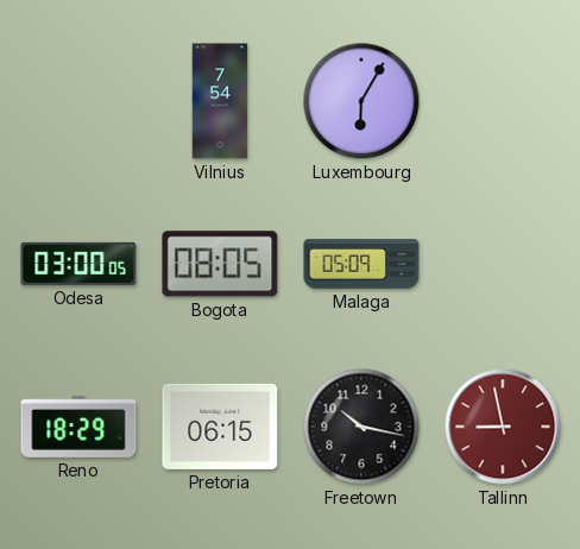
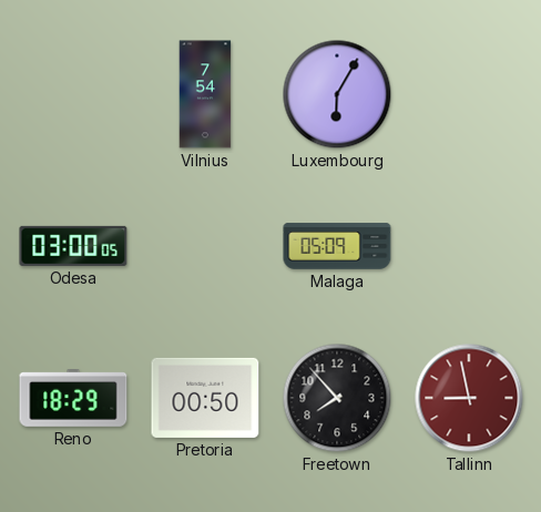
Bogota: 08:05 -> none
Pretoria: 06:15 -> 00:50
Freetown: 10:17 -> 7:53
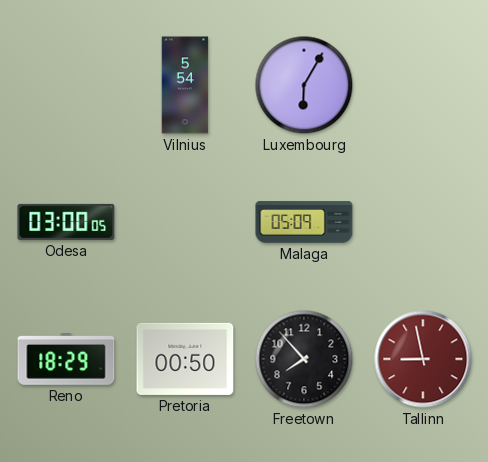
Vilnius: 7:54 -> 5:54
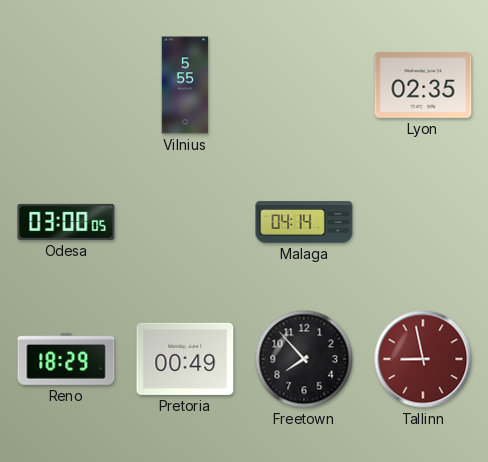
Vilnius: 5:54 -> 5:55
Luxembourg: 6:05 -> none
Lyon: none -> 02:35
Malaga: 05:09 -> 04:14
Pretoria: 00:50 -> 00:49
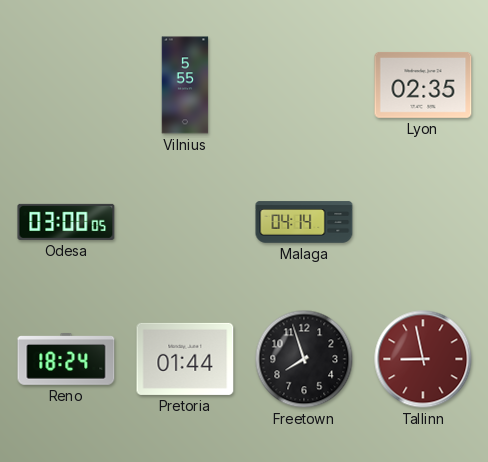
Reno: 18:29 -> 18:24
Pretoria: 00:49 -> 01:44
Freetown: 7:53 -> 7:57
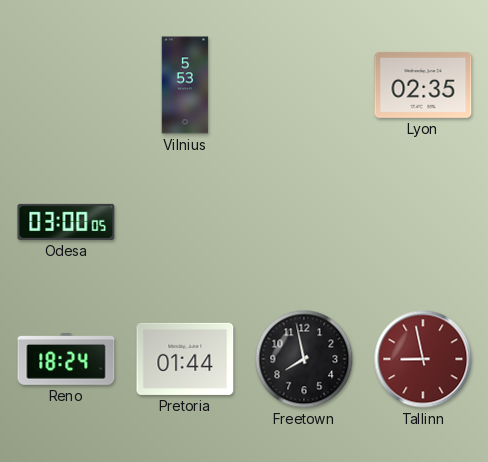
Vilnius: 5:55 -> 5:53
Malaga: 04:14 -> none
Freetown: 7:57 -> 7:58
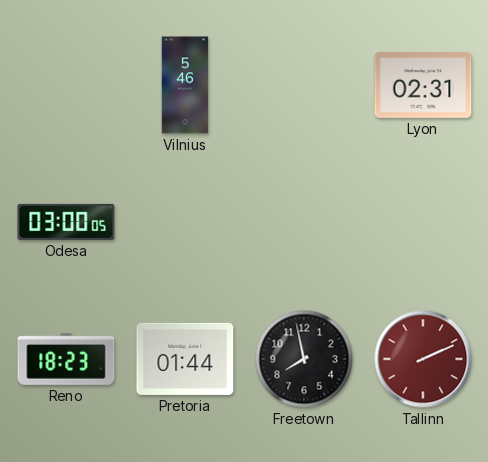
Vilnius: 5:53 -> 5:46
Lyon: 02:35 -> 02:31
Reno: 18:24 -> 18:23
Tallinn: 8:58 -> 2:11
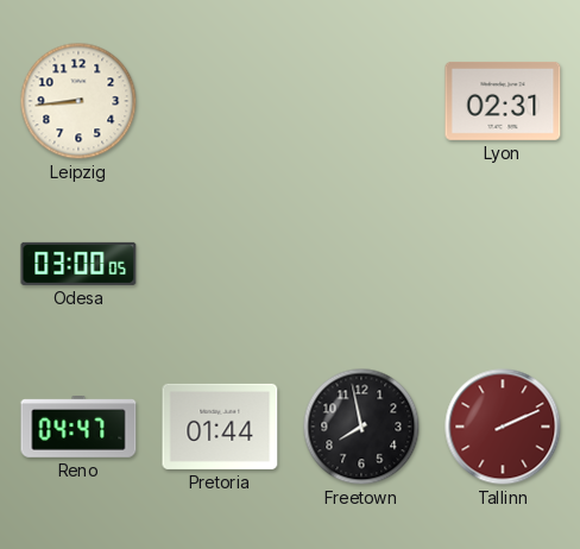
Leipzig: none -> 8:44
Vilnius: 5:46 -> none
Reno: 18:23 -> 04:47
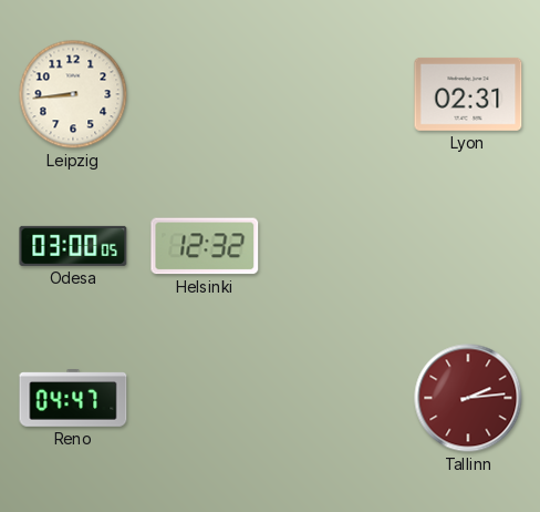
Helsinki: none -> 12:32
Pretoria: 01:44 -> none
Freetown: 7:58 -> none
Tallinn: 2:11 -> 2:14
